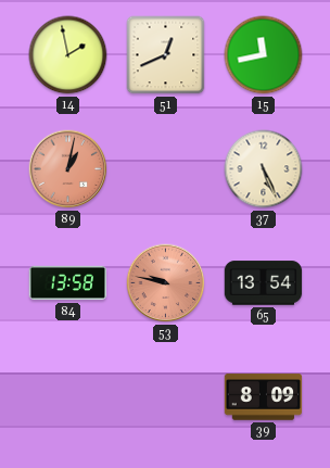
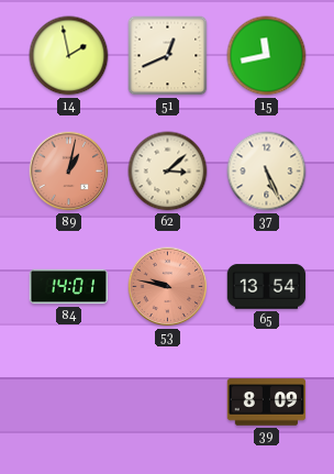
62: none -> 3:08
84: 13:58 -> 14:01
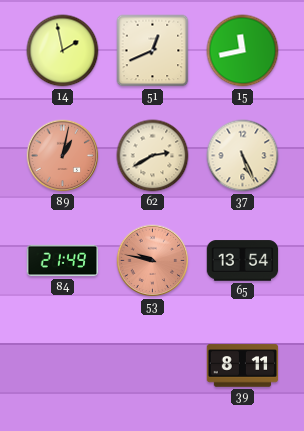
62: 3:08 -> 2:40
84: 14:01 -> 21:49
39: 8:09 -> 8:11
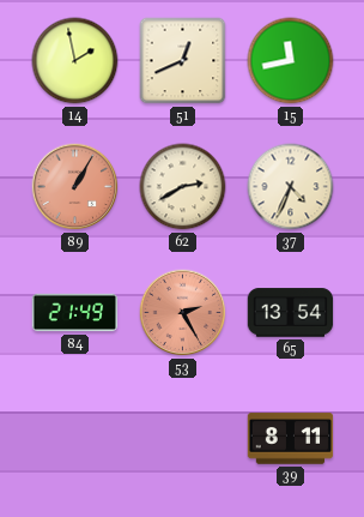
89: 1:02 -> 1:05
37: 5:26 -> 4:34
53: 9:47 -> 2:25
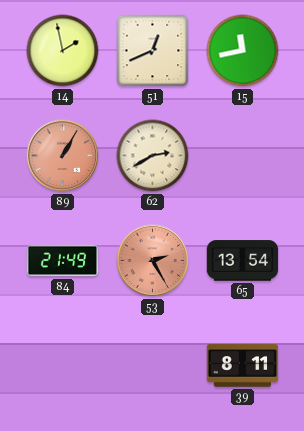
37: 4:34 -> none
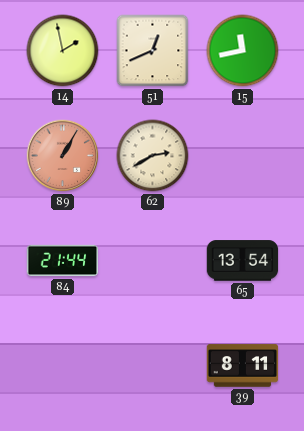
84: 21:49 -> 21:44
53: 2:25 -> none
